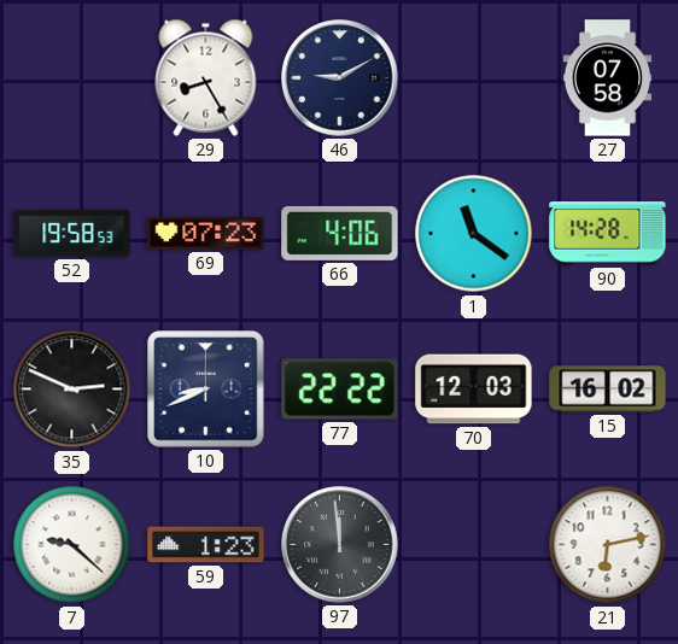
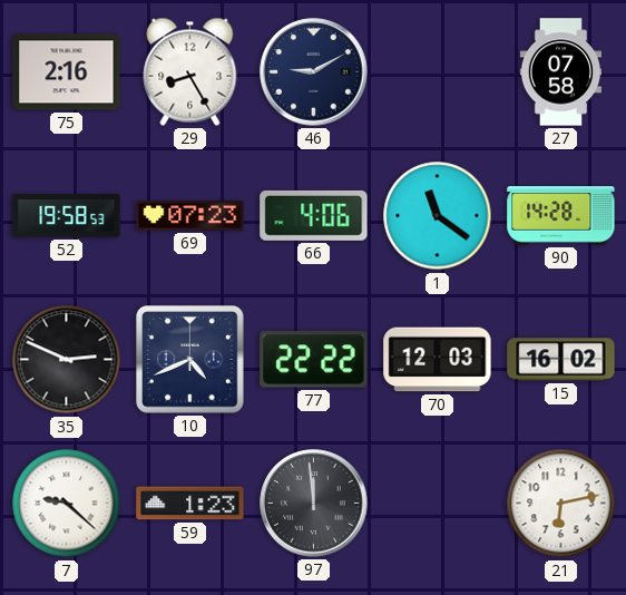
75: none -> 2:16
10: 8:41 -> 4:41
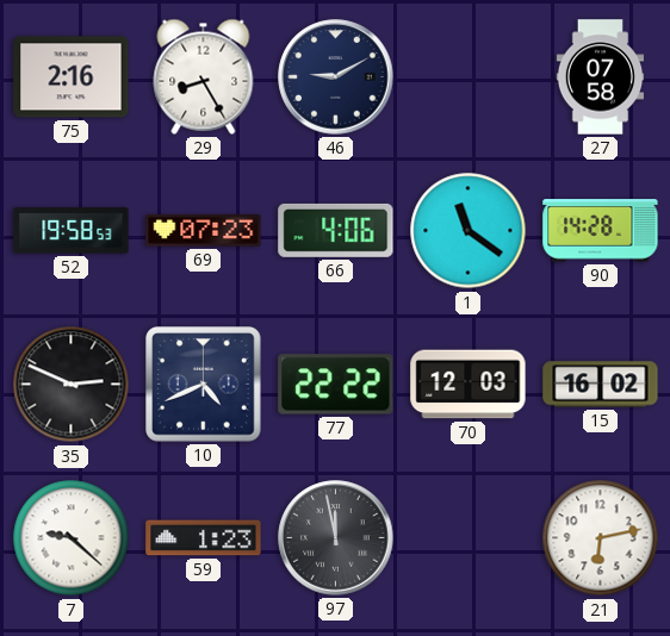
97: 11:59 -> 11:58
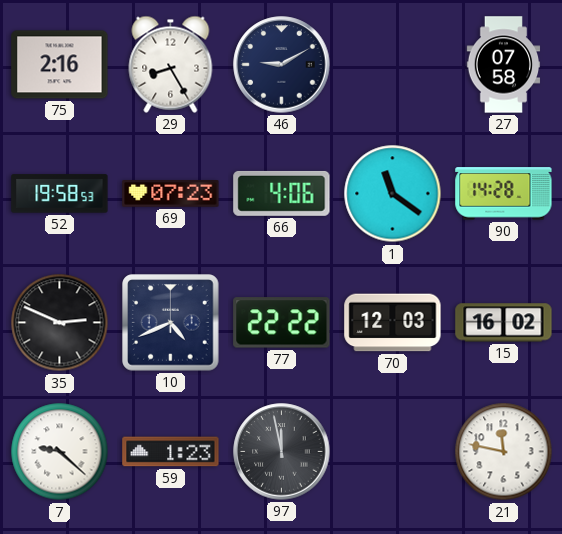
21: 6:13 -> 11:47
